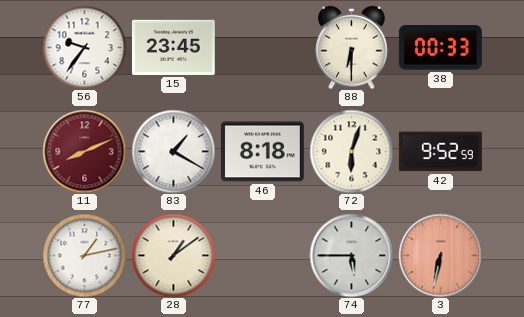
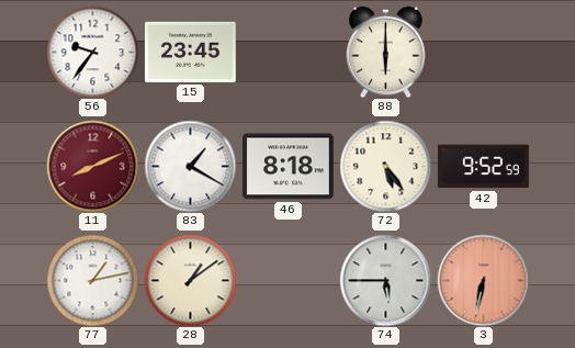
88: 6:30 -> 6:00
38: 00:33 -> none
72: 6:03 -> 5:24
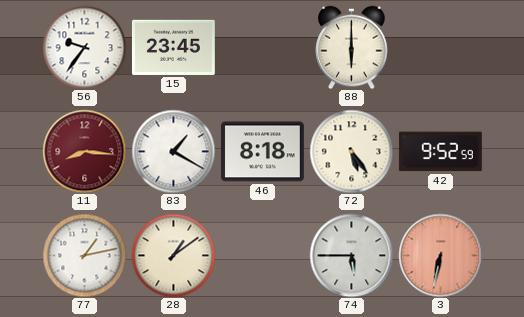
11: 8:11 -> 8:16
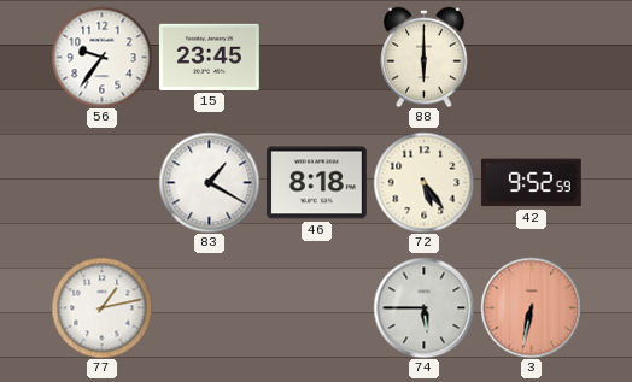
11: 8:16 -> none
28: 1:09 -> none
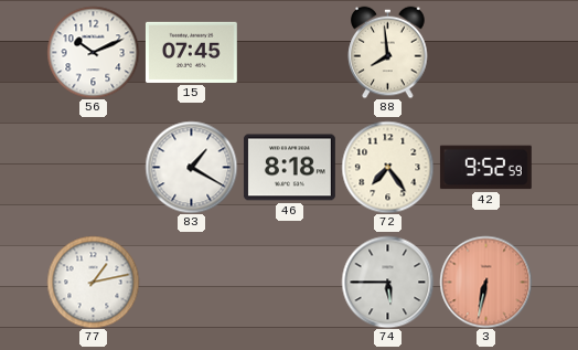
56: 9:36 -> 10:11
15: 23:45 -> 07:45
88: 6:00 -> 7:59
72: 5:24 -> 7:24
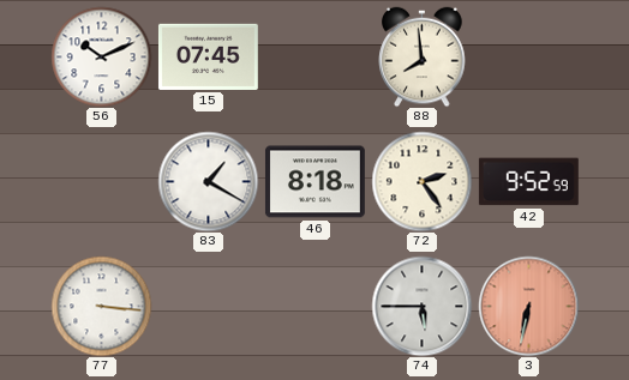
72: 7:24 -> 2:24
77: 1:13 -> 3:16
